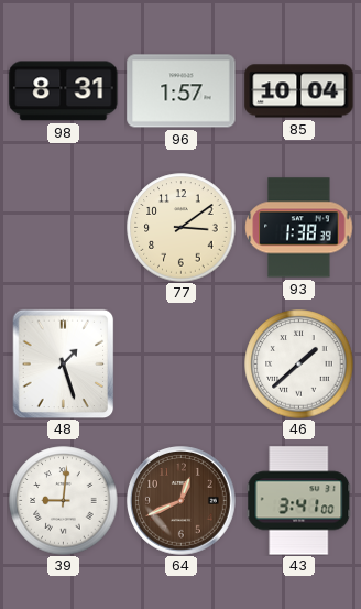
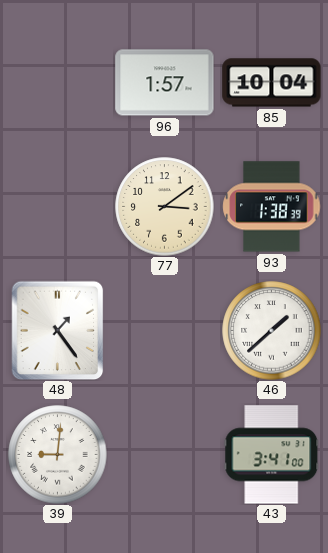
98: 8:31 -> none
48: 1:27 -> 1:24
64: 12:41 -> none
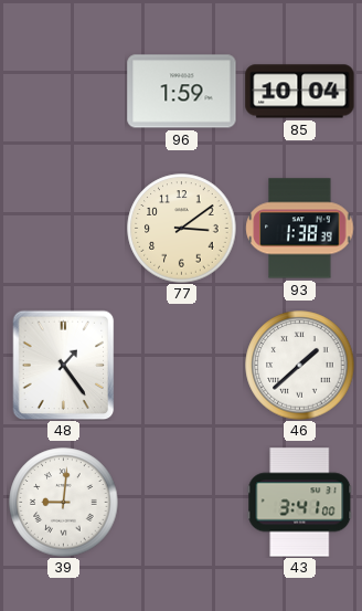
96: 1:57 -> 1:59
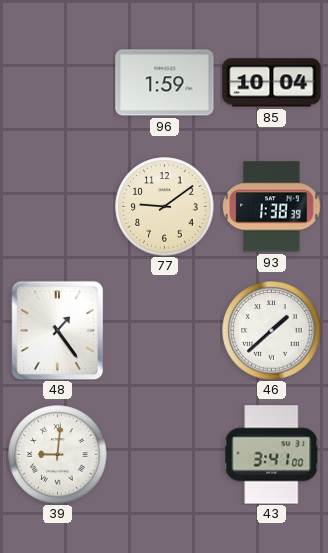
77: 3:09 -> 9:09
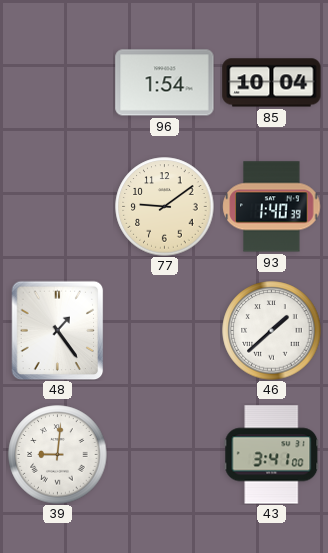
96: 1:59 -> 1:54
93: 1:38 -> 1:40
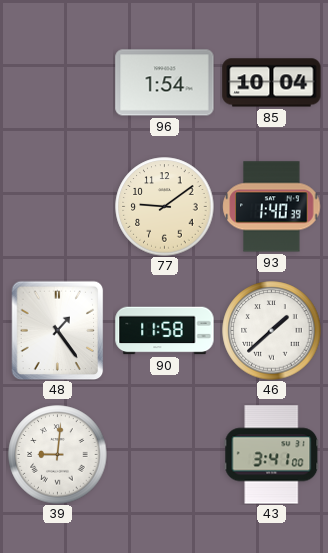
90: none -> 11:58
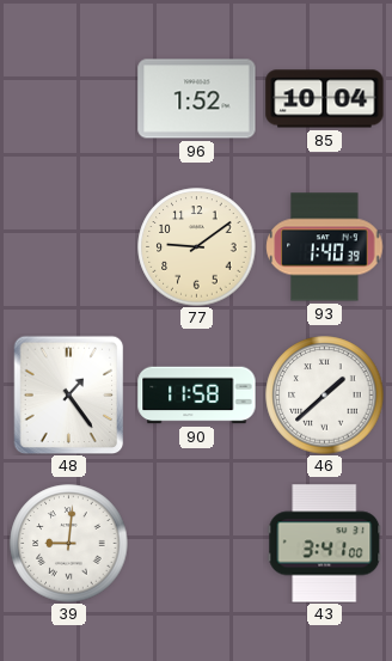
96: 1:54 -> 1:52
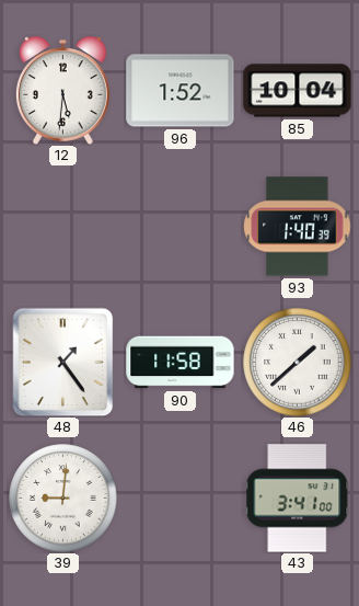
12: none -> 5:31
77: 9:09 -> none
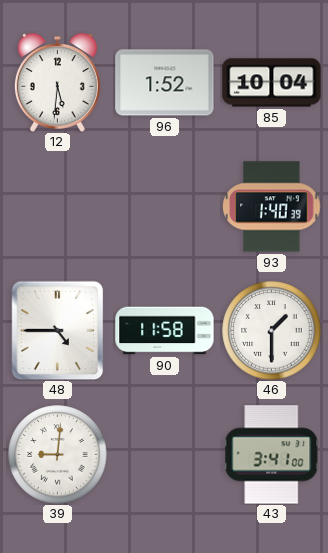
48: 1:24 -> 4:45
46: 1:38 -> 1:30
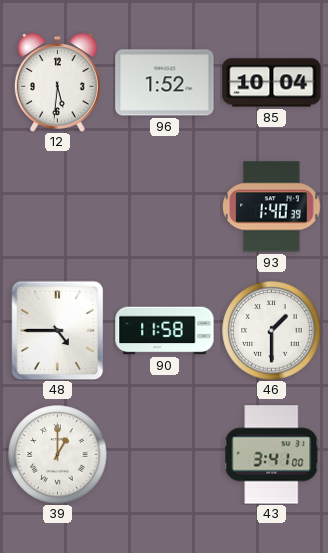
39: 9:01 -> 1:00
